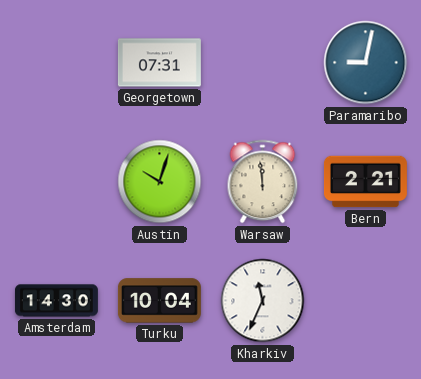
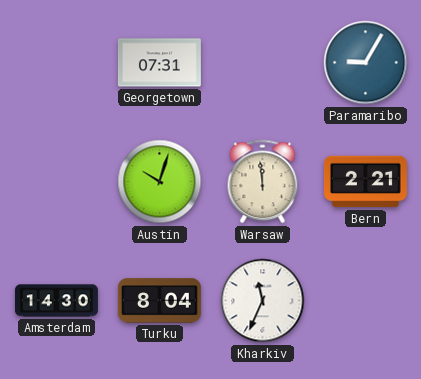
Paramaribo: 9:02 -> 9:05
Turku: 10:04 -> 8:04
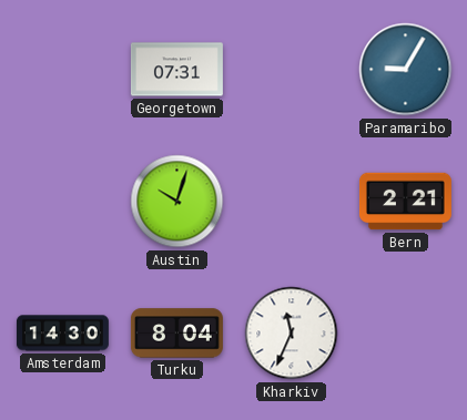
Warsaw: 11:59 -> none
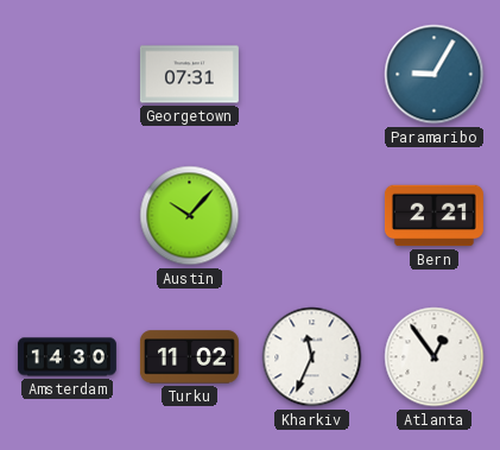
Austin: 10:03 -> 10:07
Turku: 8:04 -> 11:02
Atlanta: none -> 12:54
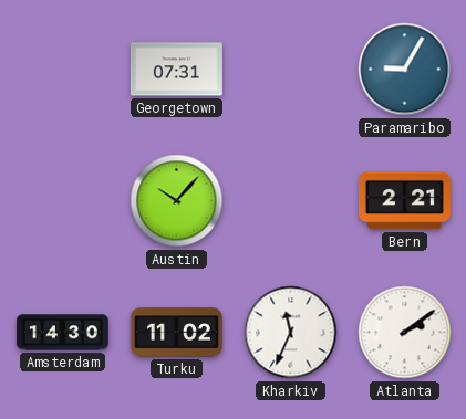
Atlanta: 12:54 -> 2:09
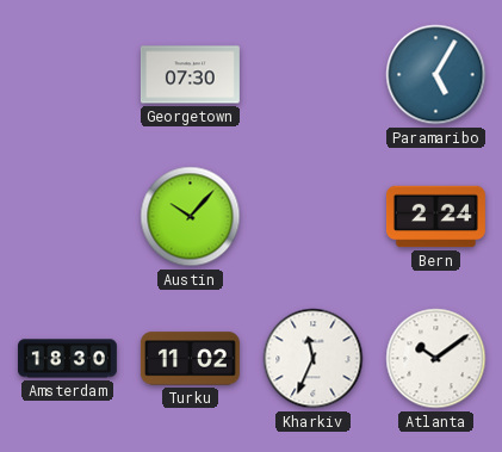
Georgetown: 07:31 -> 07:30
Paramaribo: 9:05 -> 5:05
Bern: 2:21 -> 2:24
Amsterdam: 14:30 -> 18:30
Atlanta: 2:09 -> 10:09
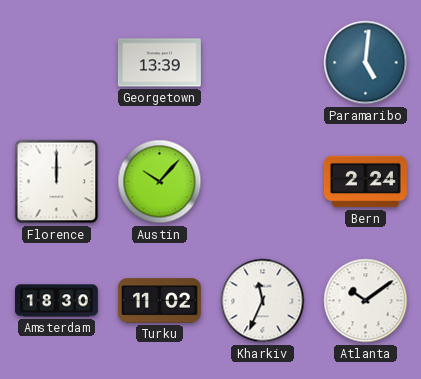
Georgetown: 07:30 -> 13:39
Paramaribo: 5:05 -> 5:01
Florence: none -> 12:00
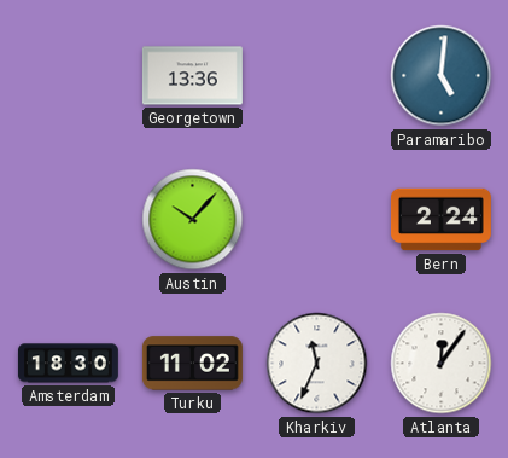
Georgetown: 13:39 -> 13:36
Florence: 12:00 -> none
Atlanta: 10:09 -> 12:06
